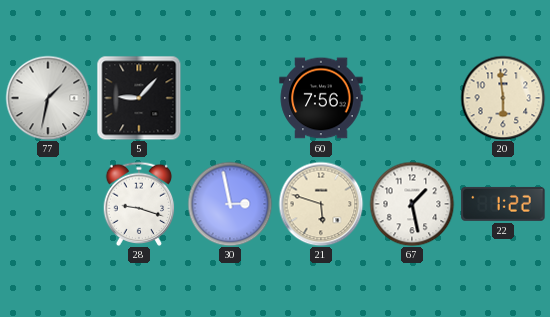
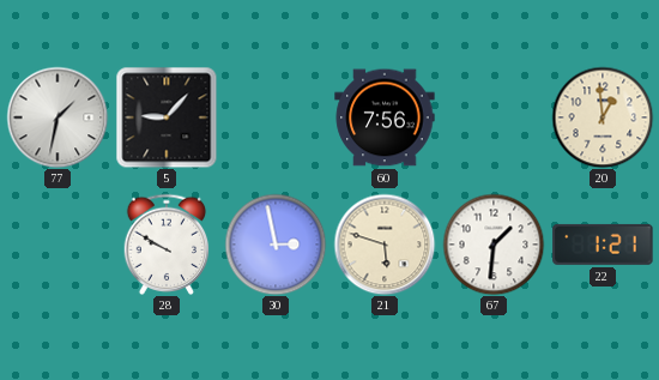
20: 5:59 -> 12:59
28: 9:18 -> 9:50
67: 1:28 -> 1:31
22: 1:22 -> 1:21
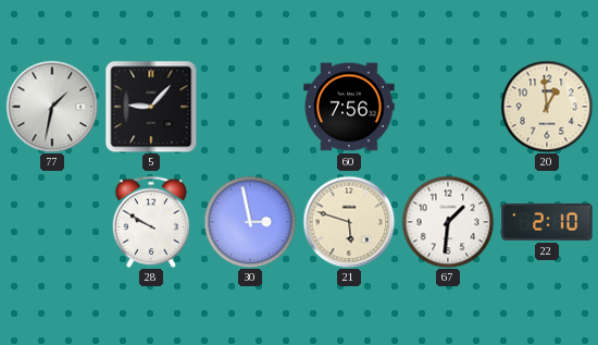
22: 1:21 -> 2:10
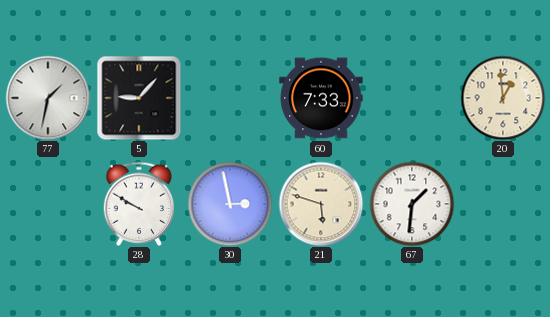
60: 7:56 -> 7:33
22: 2:10 -> none
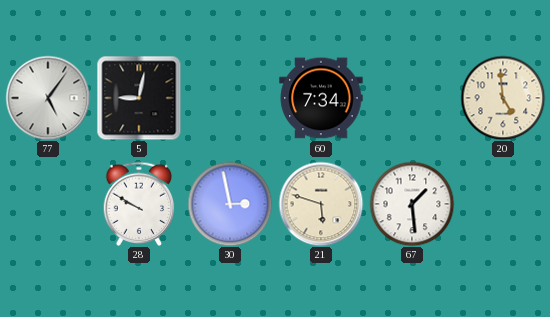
77: 1:32 -> 5:06
5: 9:07 -> 9:02
60: 7:33 -> 7:34
20: 12:59 -> 4:59
67: 1:31 -> 1:29
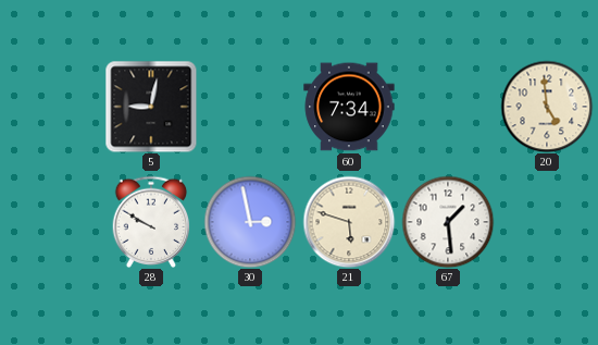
77: 5:06 -> none
